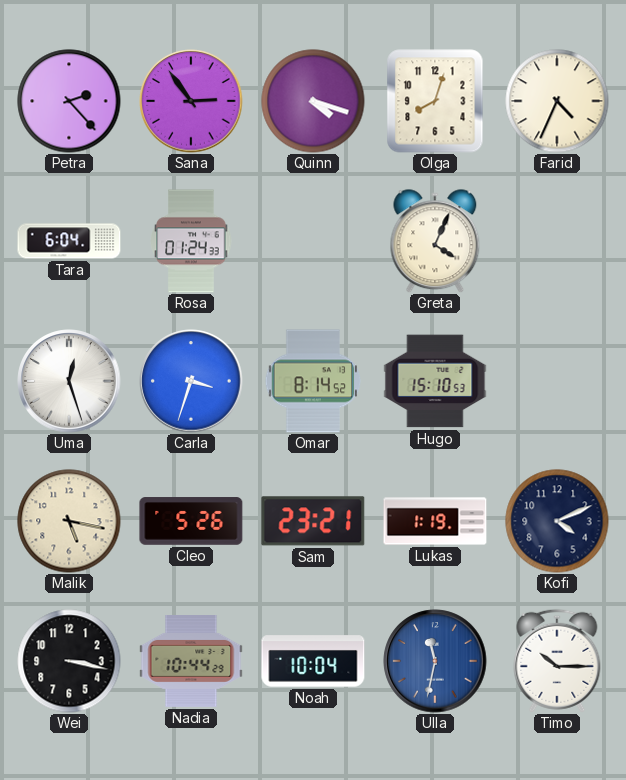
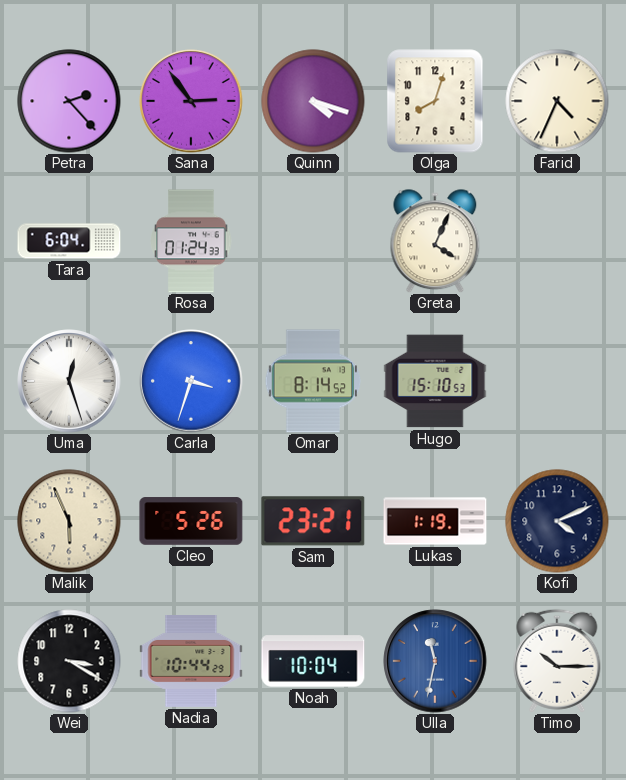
Malik: 5:17 -> 5:56
Wei: 3:17 -> 3:20
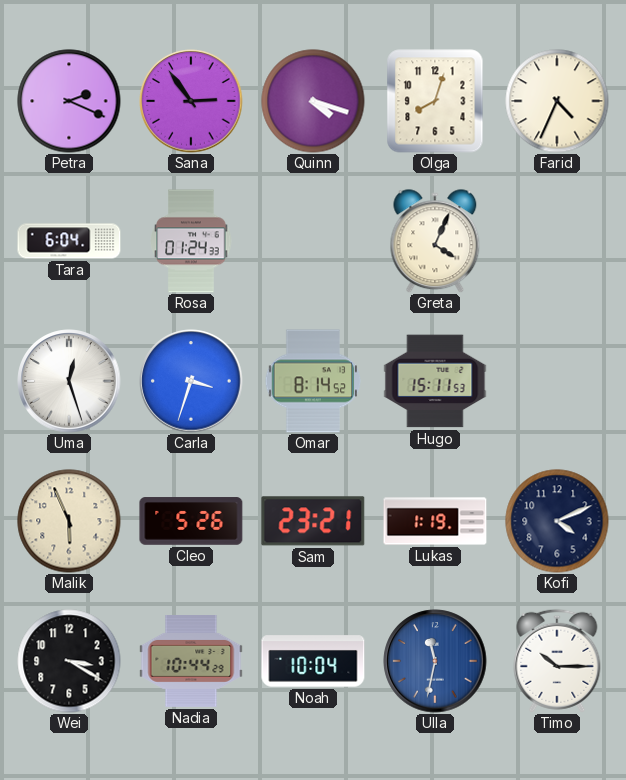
Petra: 2:23 -> 2:19
Hugo: 15:10 -> 15:11
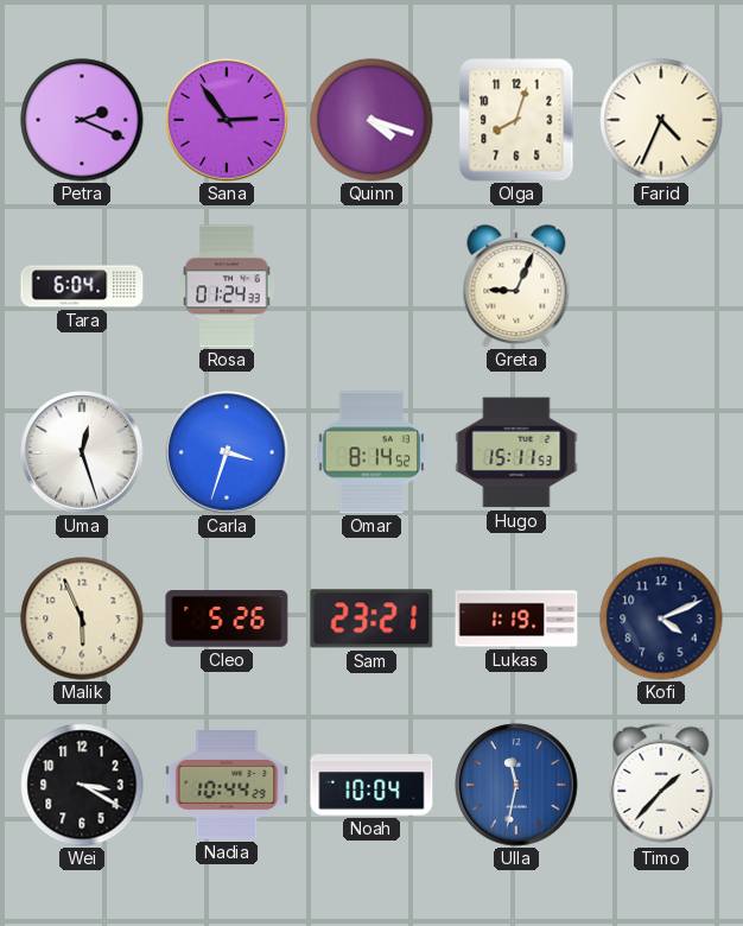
Greta: 4:04 -> 9:04
Timo: 10:15 -> 1:37
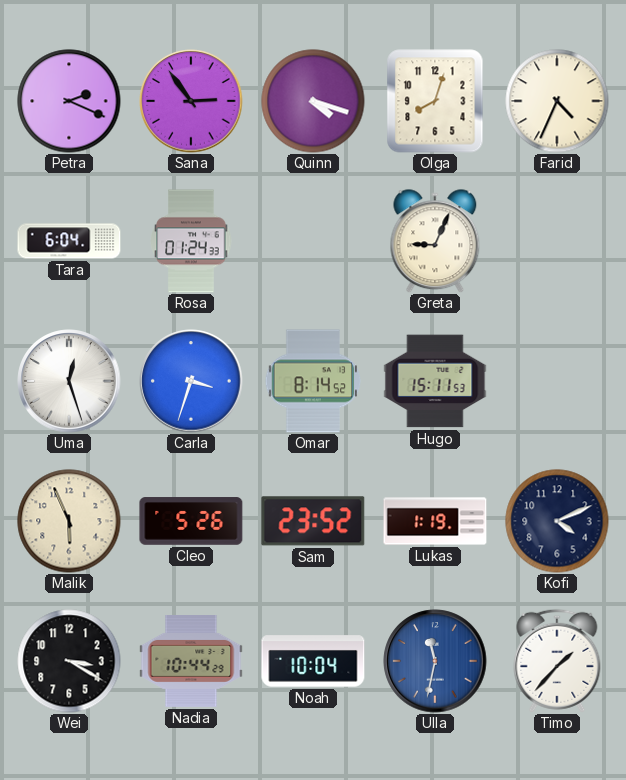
Sam: 23:21 -> 23:52
